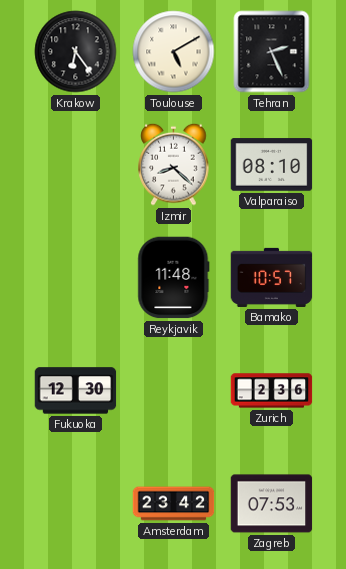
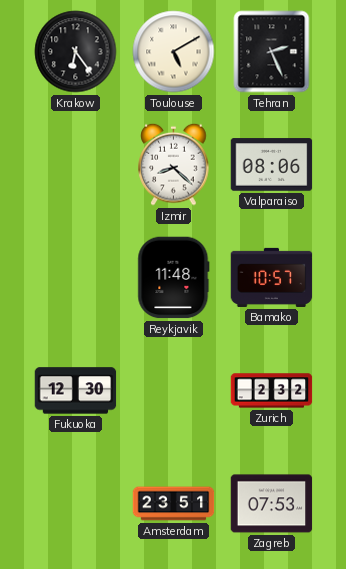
Valparaiso: 08:10 -> 08:06
Zurich: 2:36 -> 2:32
Amsterdam: 23:42 -> 23:51
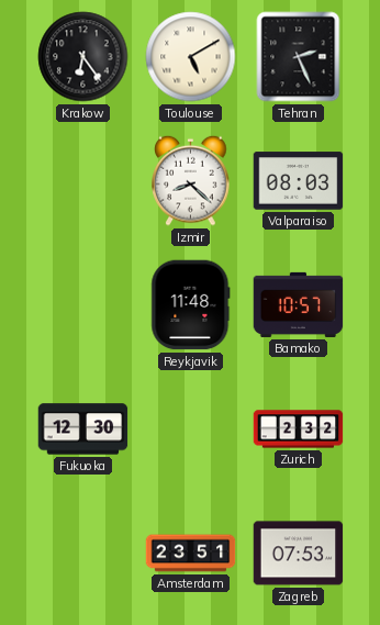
Valparaiso: 08:06 -> 08:03
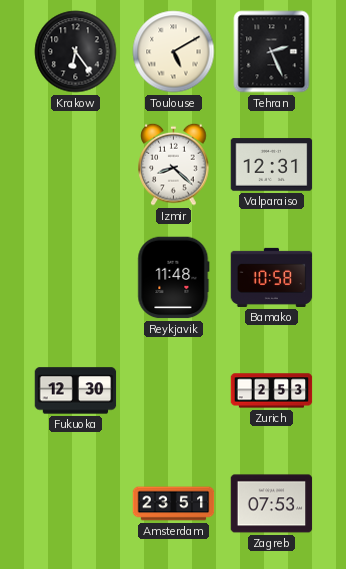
Valparaiso: 08:03 -> 12:31
Bamako: 10:57 -> 10:58
Zurich: 2:32 -> 2:53
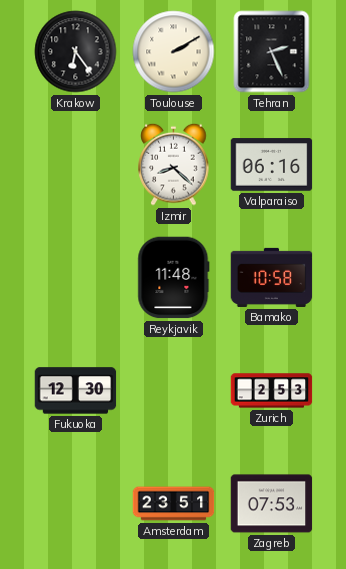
Toulouse: 5:10 -> 2:10
Valparaiso: 12:31 -> 06:16
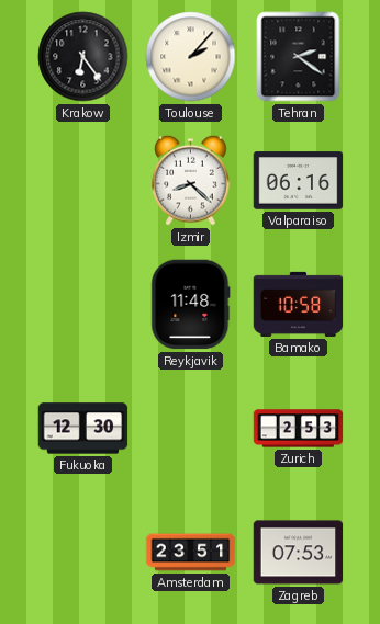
Toulouse: 2:10 -> 2:07
Tehran: 2:26 -> 2:21
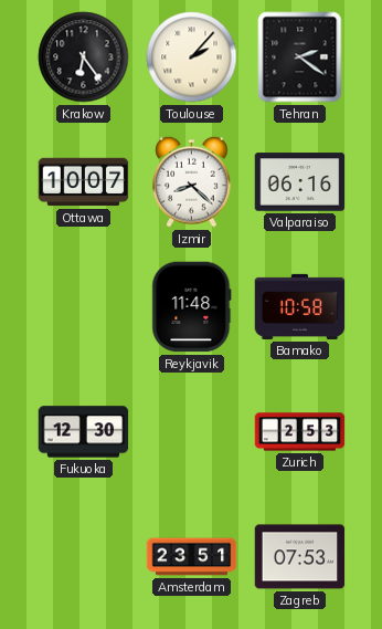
Ottawa: none -> 10:07
